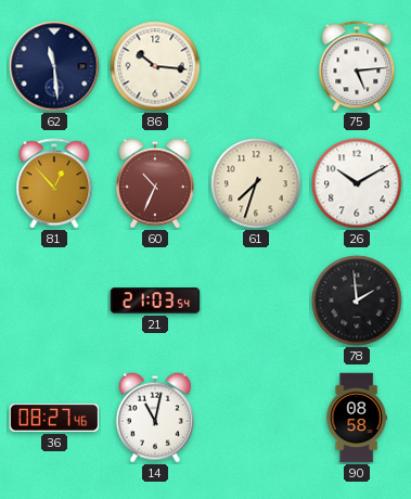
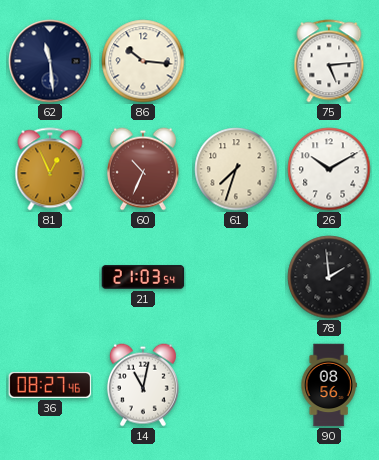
81: 12:53 -> 12:56
90: 08:58 -> 08:56
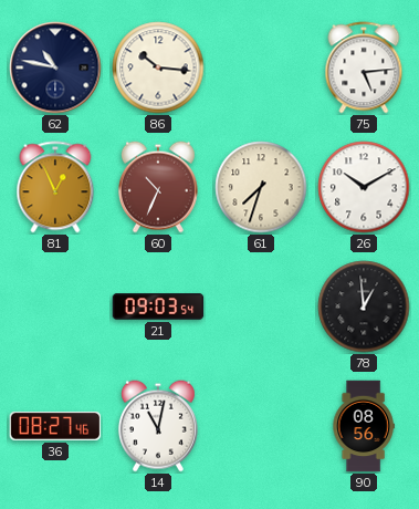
62: 11:29 -> 10:47
21: 21:03 -> 09:03
78: 1:59 -> 12:59
